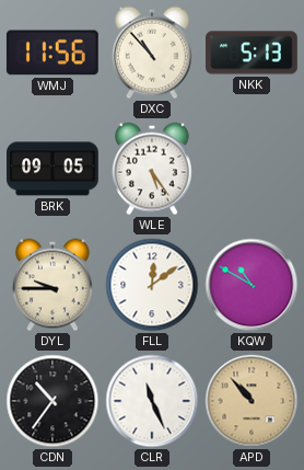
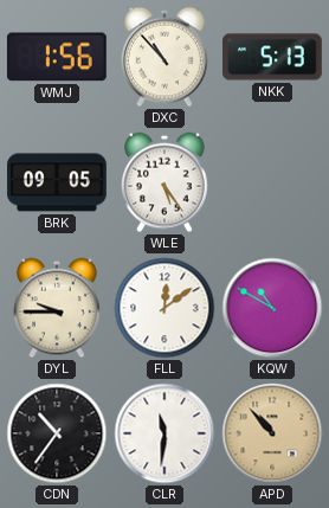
WMJ: 11:56 -> 1:56
CLR: 11:26 -> 11:31
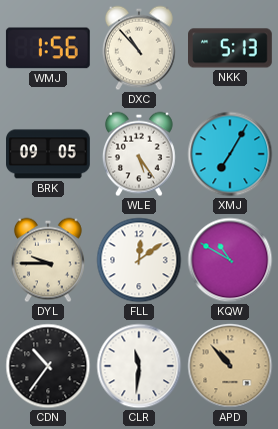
XMJ: none -> 7:05
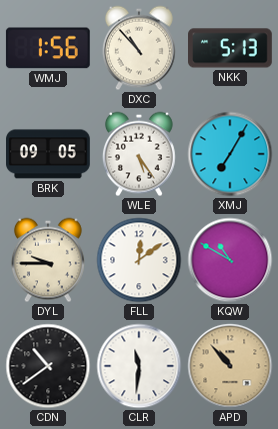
CDN: 10:36 -> 10:39
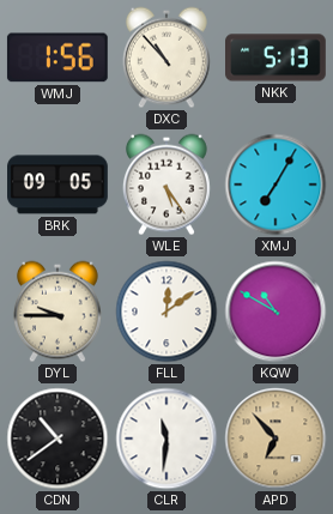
APD: 10:53 -> 6:53
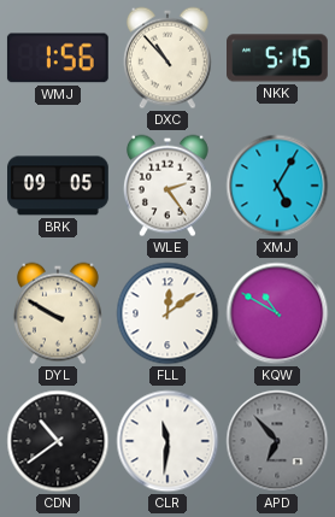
NKK: 5:13 -> 5:15
WLE: 5:24 -> 2:24
XMJ: 7:05 -> 5:05
DYL: 9:45 -> 9:50
APD dial: champagne -> grey
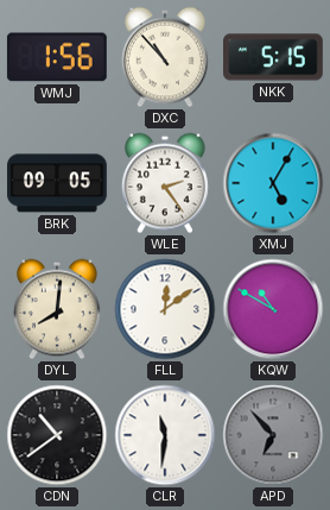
DYL: 9:50 -> 8:01
